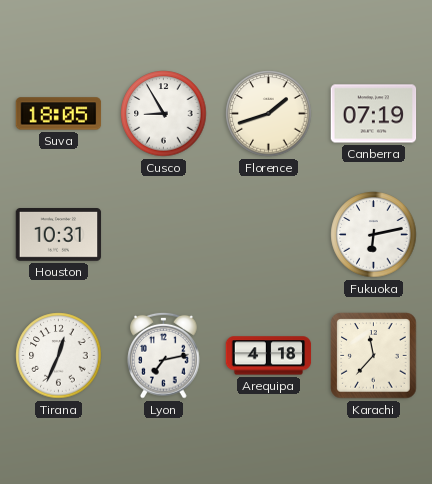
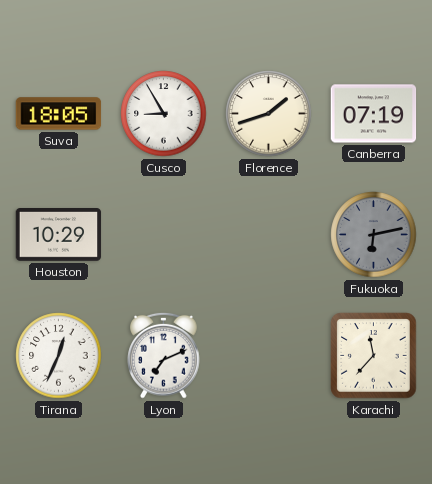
Houston: 10:31 -> 10:29
Fukuoka dial: white -> grey
Lyon: 7:13 -> 7:11
Arequipa: 4:18 -> none
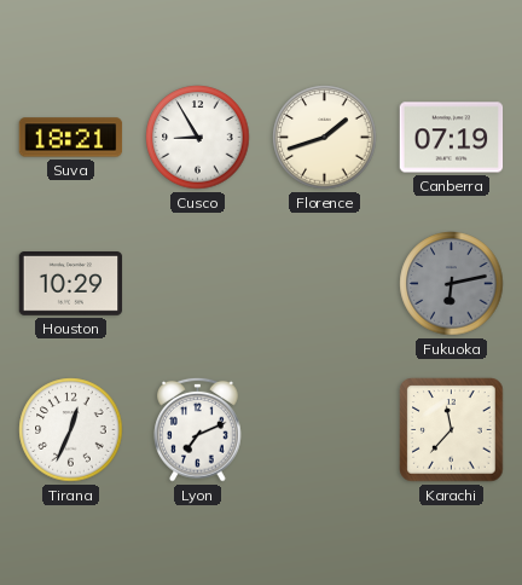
Suva: 18:05 -> 18:21
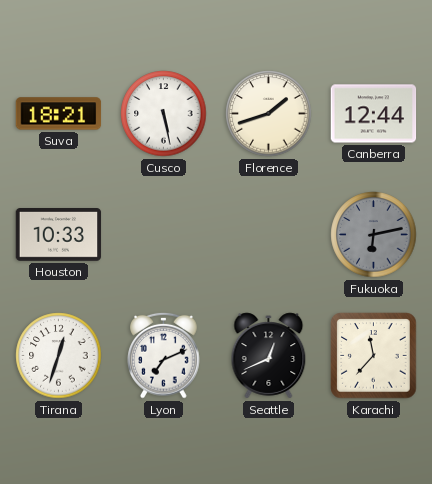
Cusco: 8:55 -> 5:28
Canberra: 07:19 -> 12:44
Houston: 10:29 -> 10:33
Tirana: 12:34 -> 12:33
Seattle: none -> 12:41
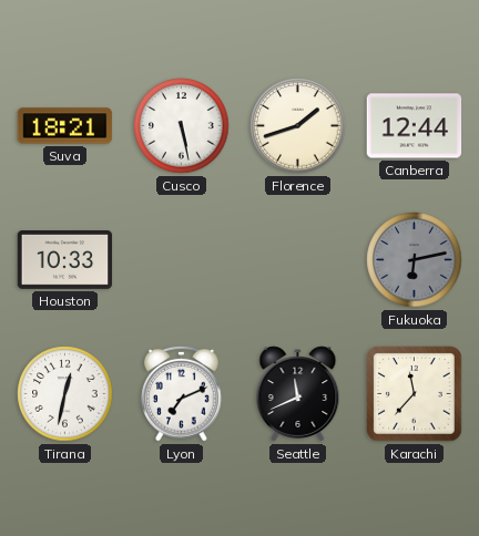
Tirana: 12:33 -> 12:32
Seattle: 12:41 -> 11:41
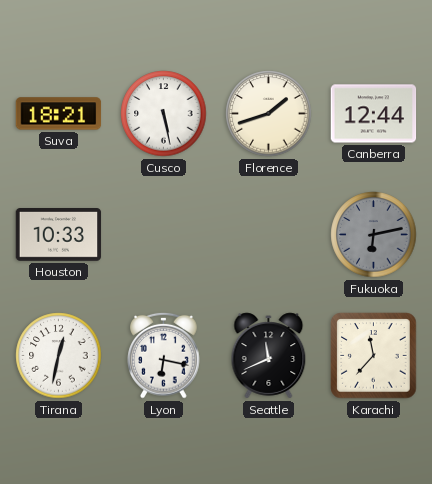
Lyon: 7:11 -> 6:17
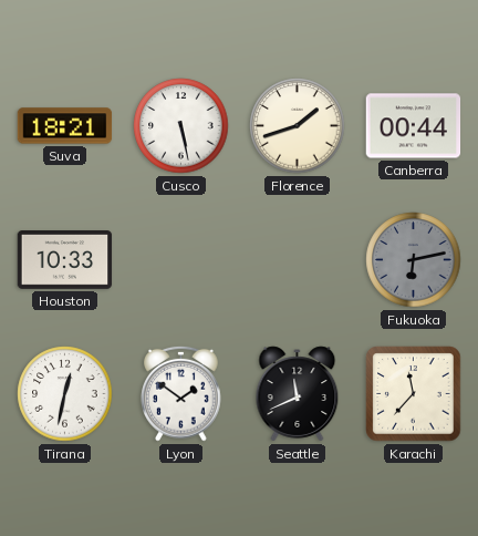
Canberra: 12:44 -> 00:44
Lyon: 6:17 -> 1:51
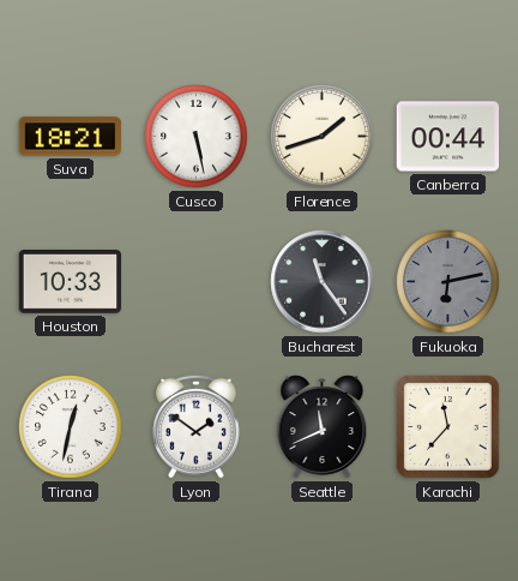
Bucharest: none -> 11:24
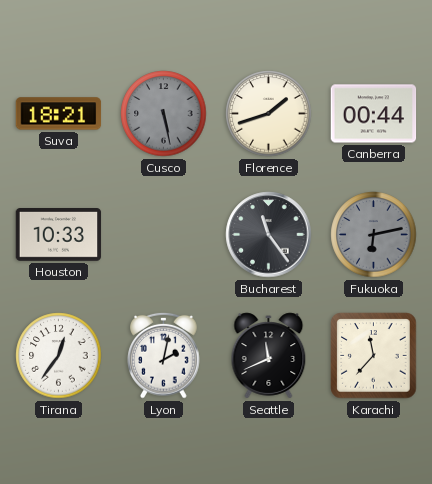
Cusco dial: white -> grey
Tirana: 12:32 -> 12:36
Lyon: 1:51 -> 2:02
